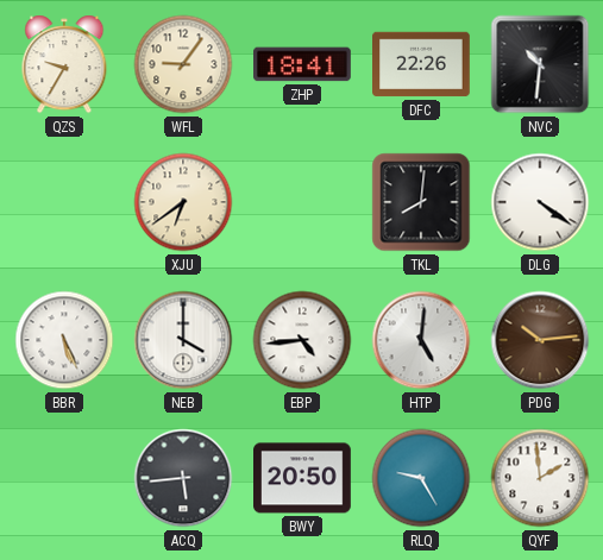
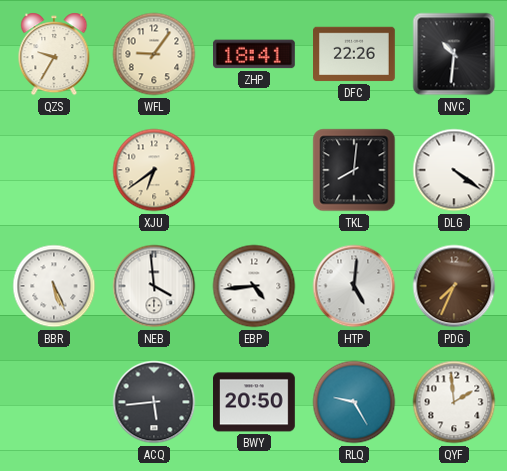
NEB: 4:00 -> 3:59
PDG: 10:14 -> 7:34
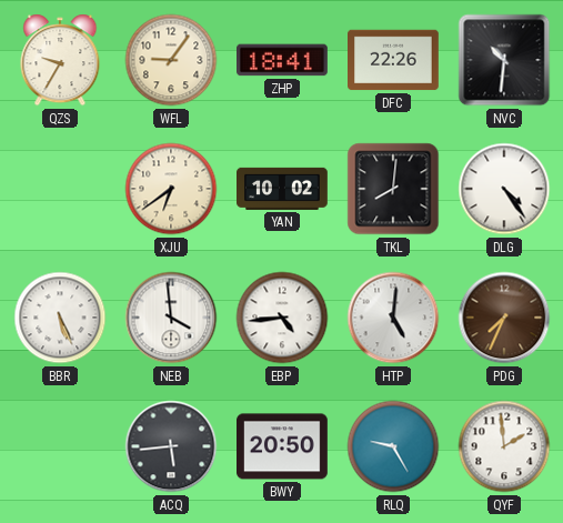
YAN: none -> 10:02
DLG: 4:21 -> 4:24
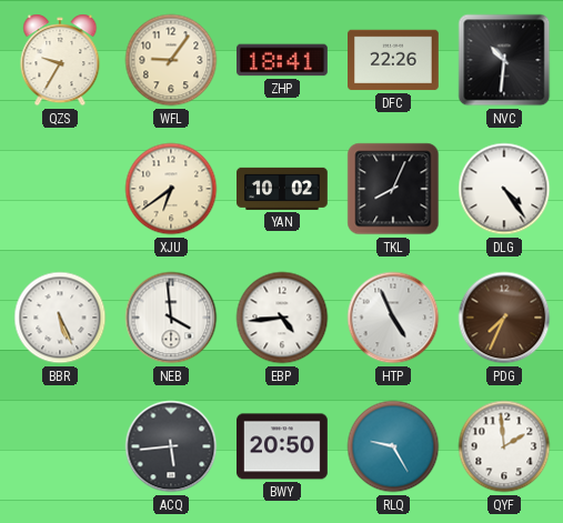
TKL: 8:01 -> 8:04
HTP: 5:01 -> 4:56
